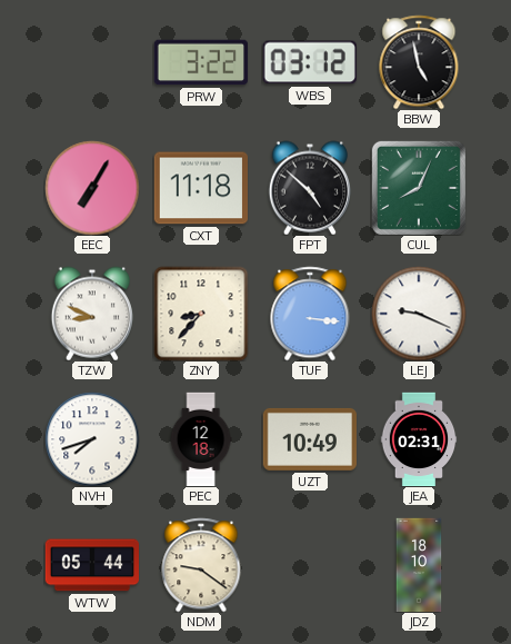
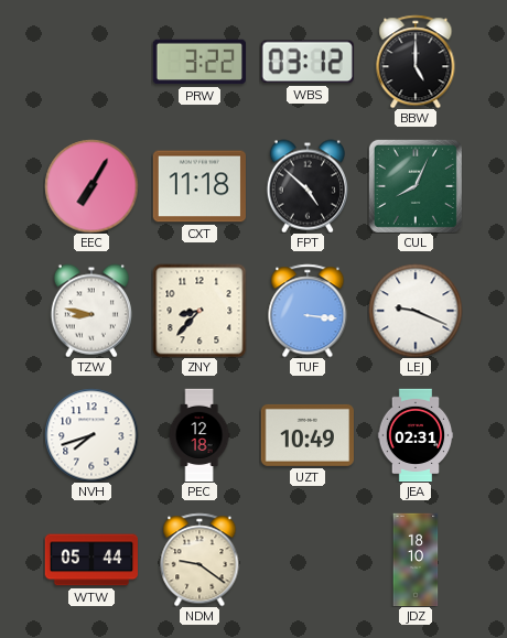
BBW: 4:58 -> 5:00
TZW: 8:49 -> 8:47
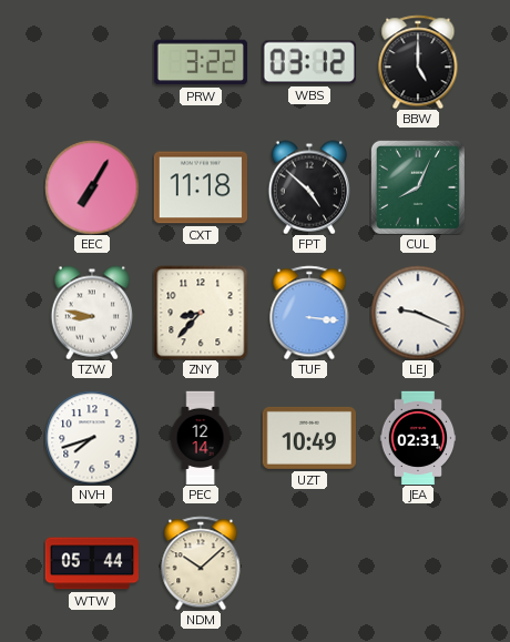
PEC: 12:18 -> 12:14
NDM: 9:21 -> 10:08
JDZ: 18:10 -> none
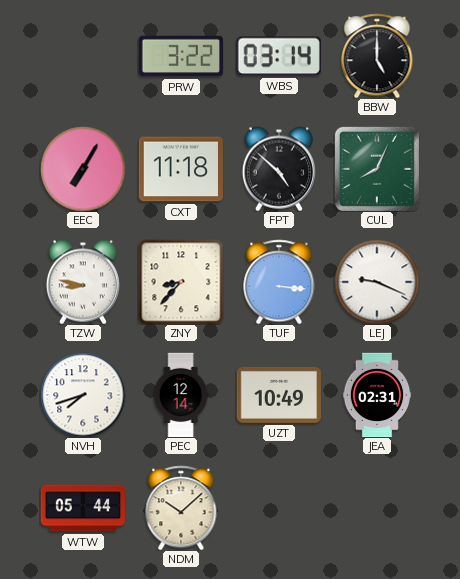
WBS: 03:12 -> 03:14
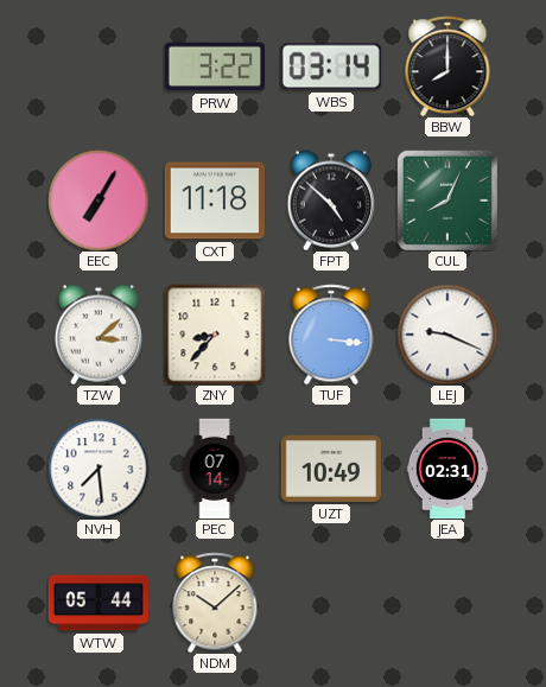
BBW: 5:00 -> 8:00
TZW: 8:47 -> 3:08
NVH: 7:42 -> 7:29
PEC: 12:14 -> 07:14
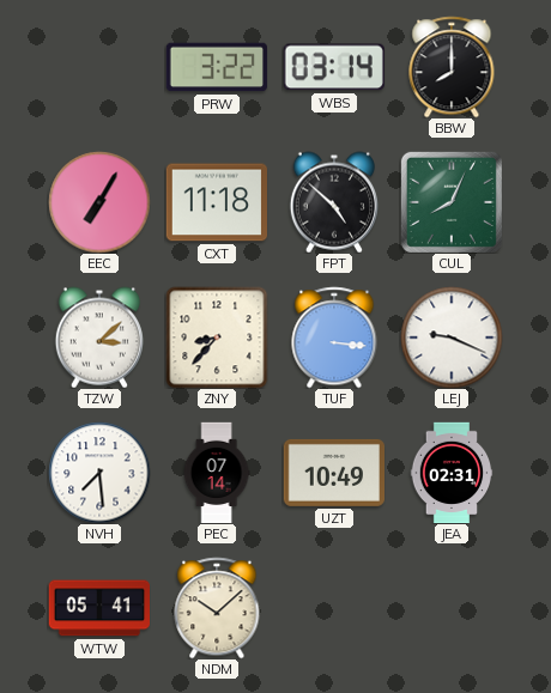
WTW: 05:44 -> 05:41
